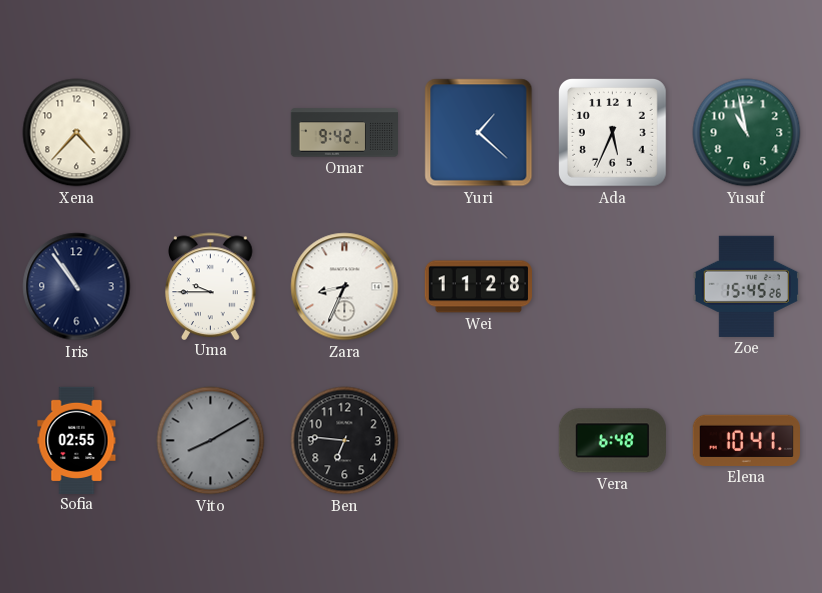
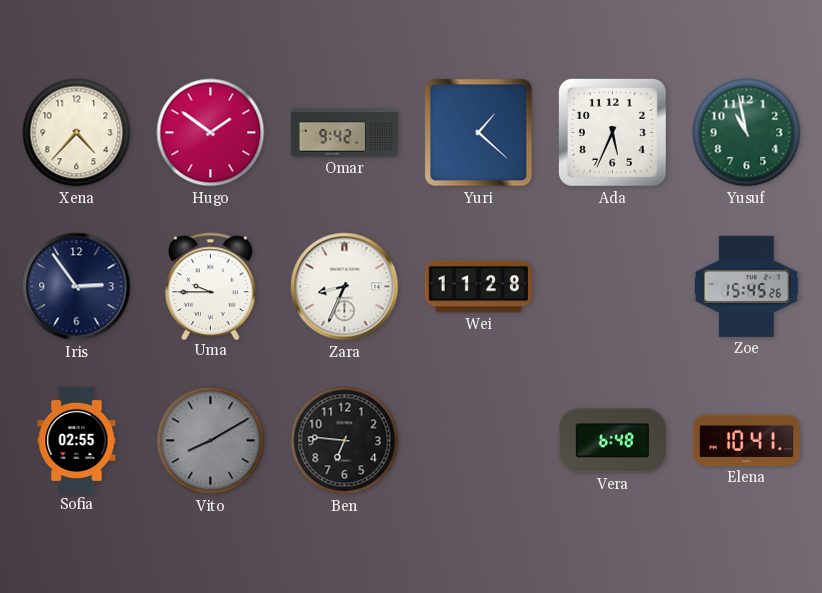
Hugo: none -> 1:51
Iris: 10:54 -> 2:54
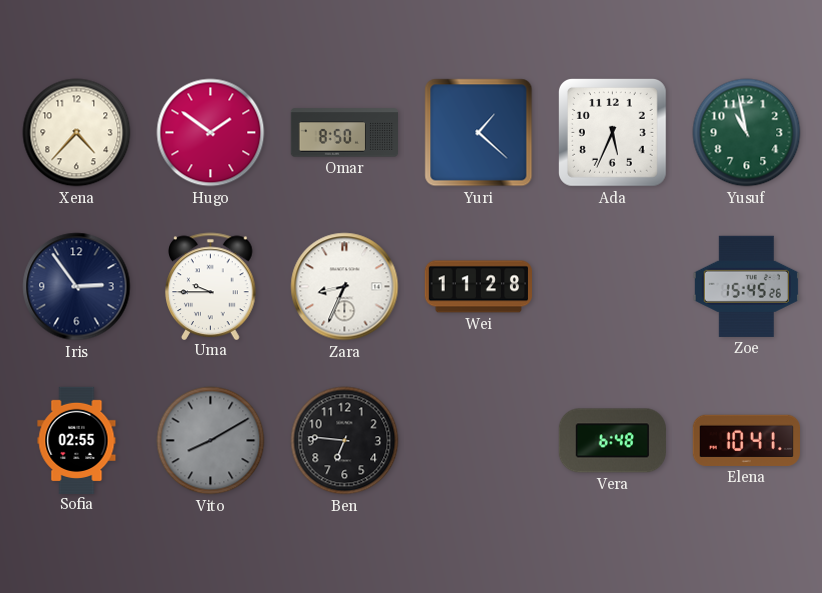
Omar: 9:42 -> 8:50
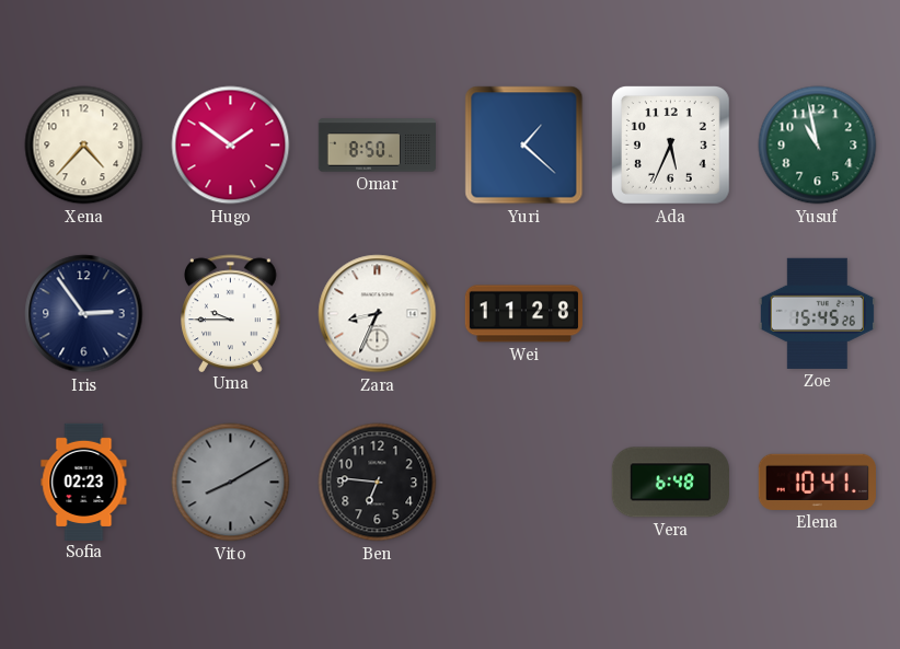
Sofia: 02:55 -> 02:23
